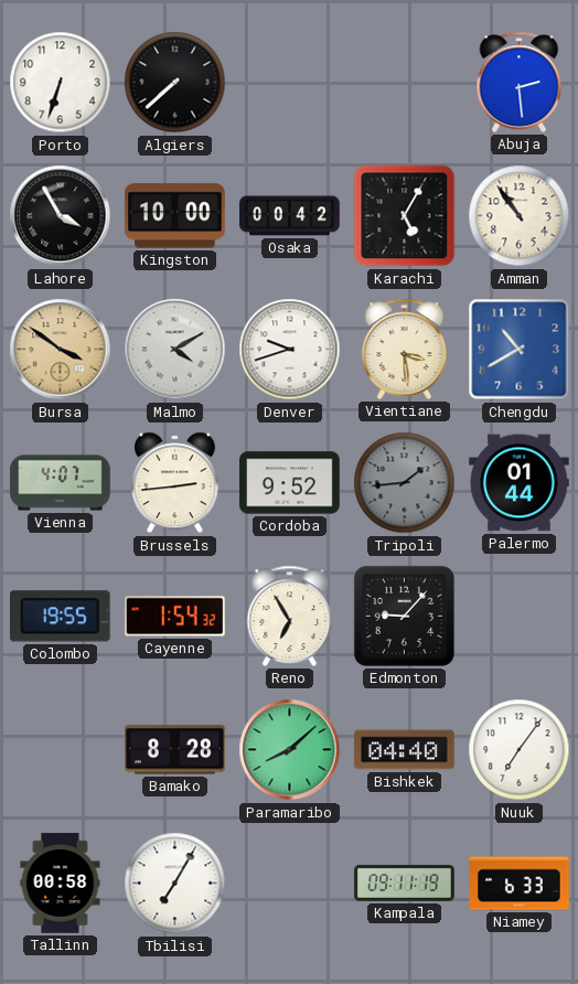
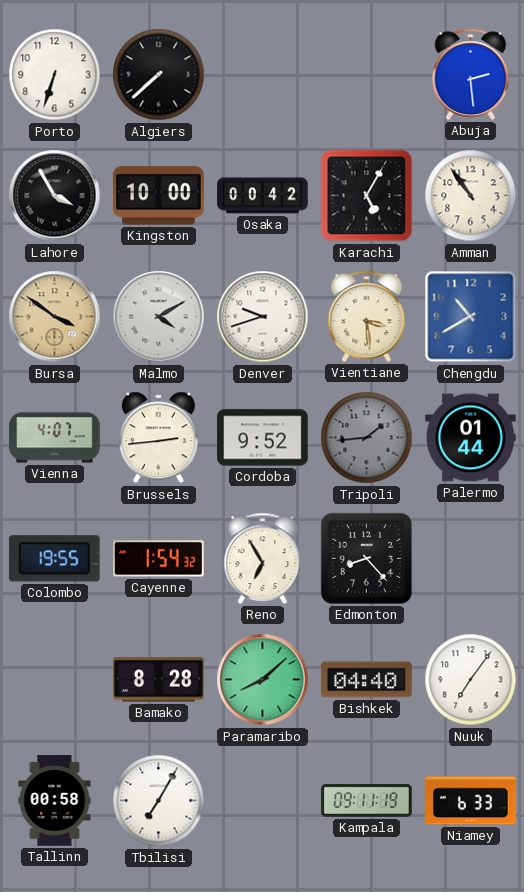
Edmonton: 9:07 -> 8:23
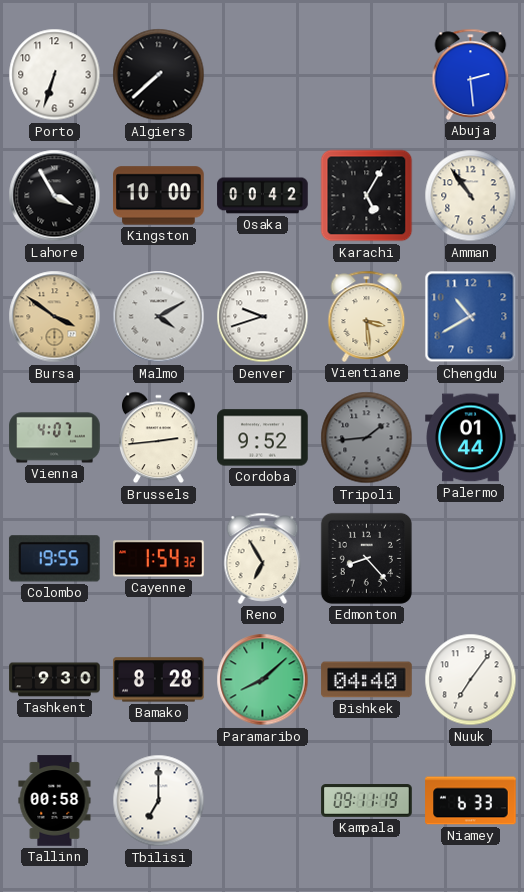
Tashkent: none -> 9:30
Tbilisi: 7:05 -> 7:00
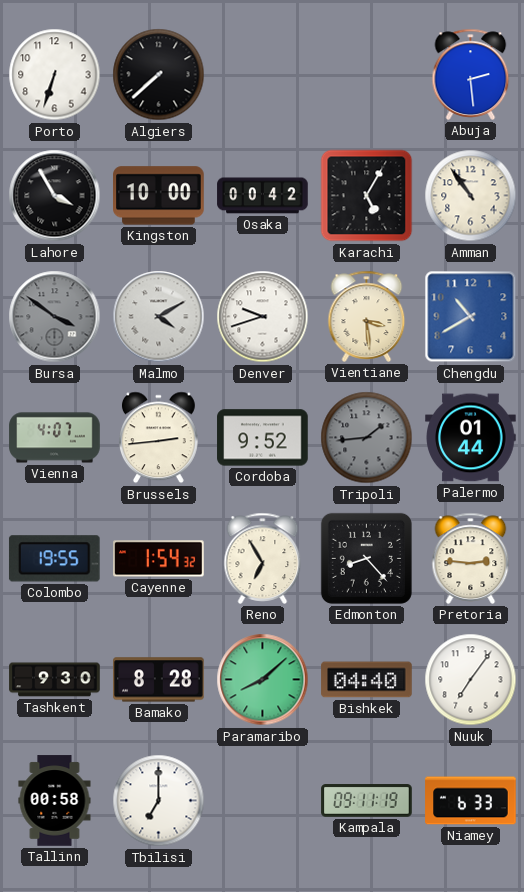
Bursa dial: champagne -> grey
Pretoria: none -> 2:46
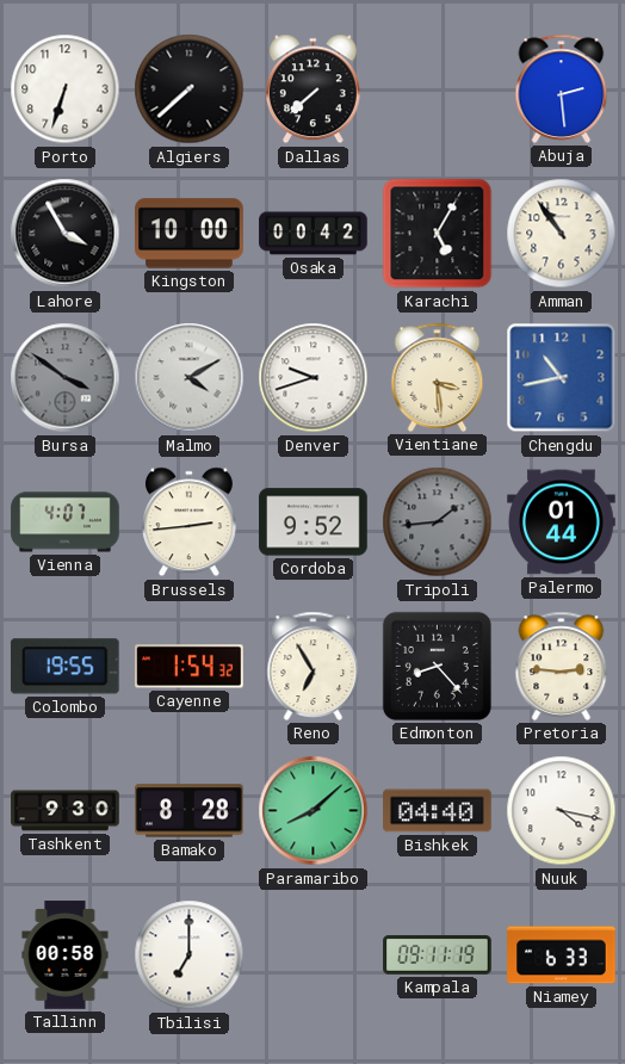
Dallas: none -> 7:38
Chengdu: 10:40 -> 10:43
Nuuk: 7:06 -> 4:17
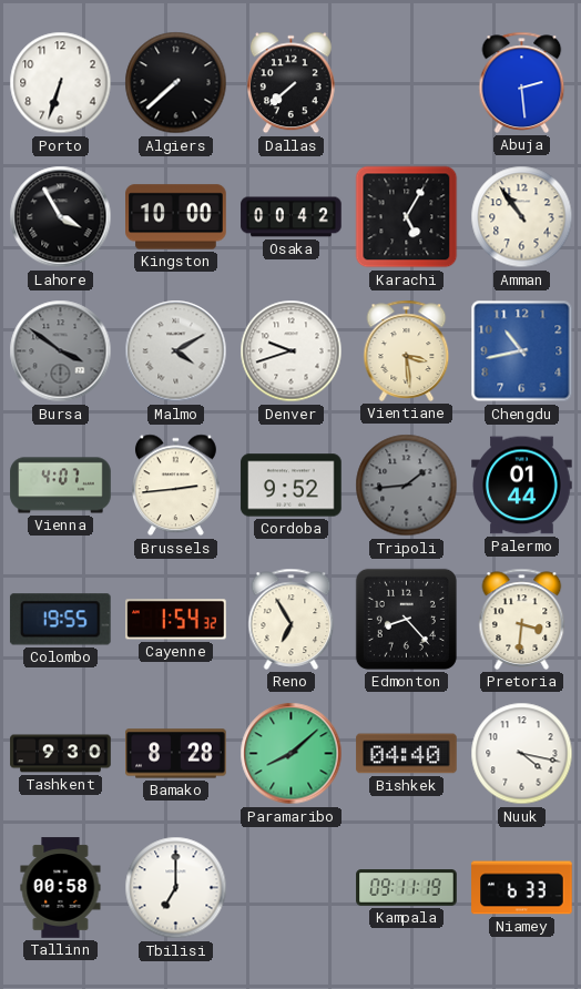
Pretoria: 2:46 -> 3:31
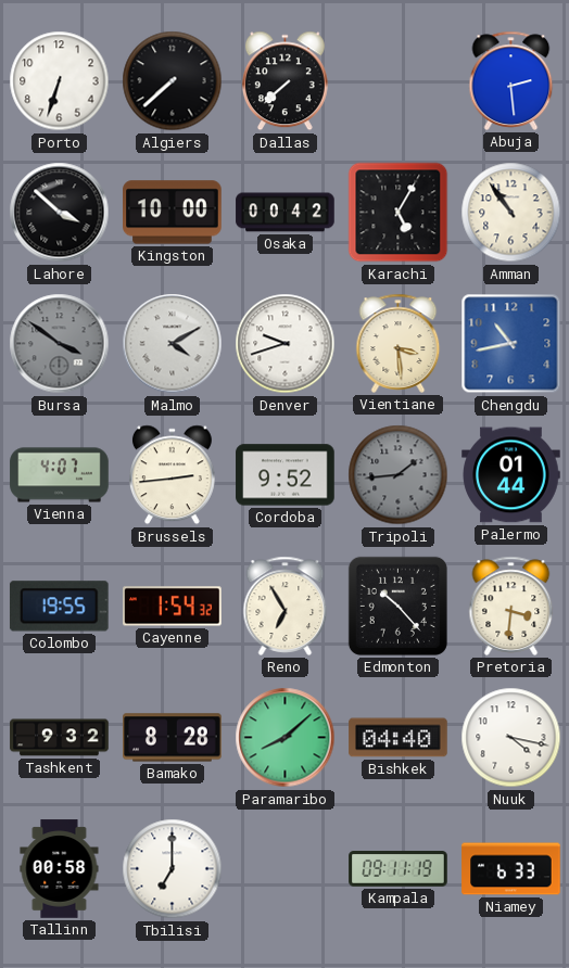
Lahore: 3:55 -> 3:52
Edmonton: 8:23 -> 10:23
Tashkent: 9:30 -> 9:32
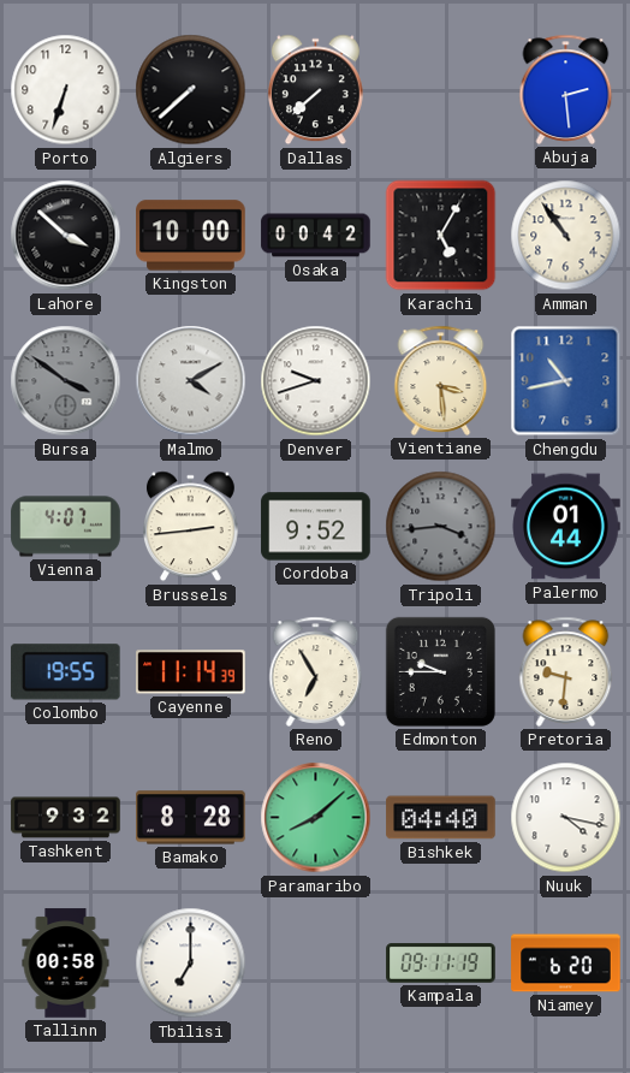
Tripoli: 1:44 -> 3:44
Cayenne: 1:54 -> 11:14
Edmonton: 10:23 -> 9:45
Pretoria: 3:31 -> 9:31
Niamey: 6:33 -> 6:20
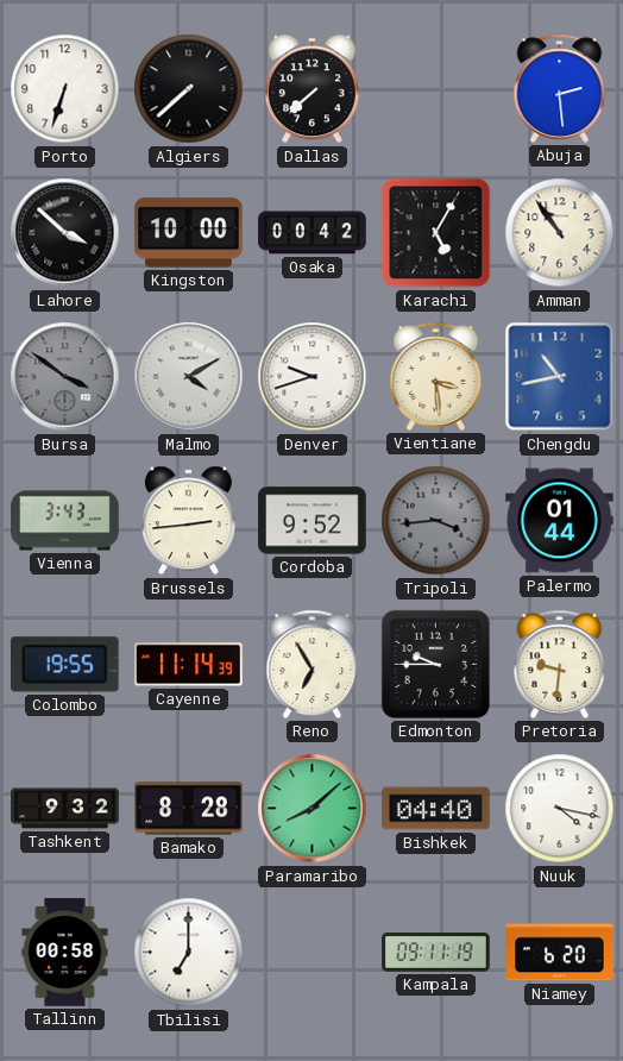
Vienna: 4:07 -> 3:43
